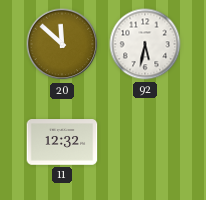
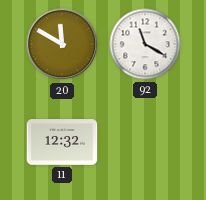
20: 11:52 -> 11:50
92: 5:32 -> 11:20
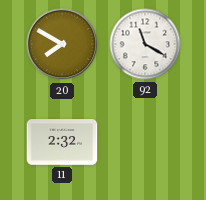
20: 11:50 -> 7:50
11: 12:32 -> 2:32
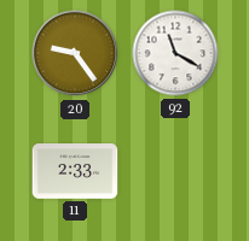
20: 7:50 -> 9:24
11: 2:32 -> 2:33
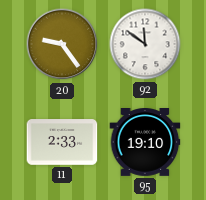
92: 11:20 -> 11:51
95: none -> 19:10
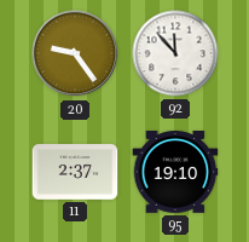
92: 11:51 -> 11:53
11: 2:33 -> 2:37
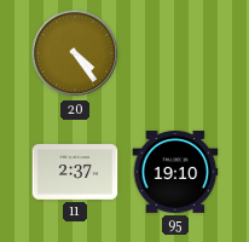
20: 9:24 -> 4:24
92: 11:53 -> none
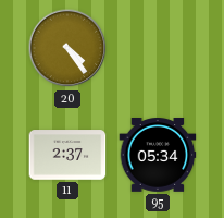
95: 19:10 -> 05:34
